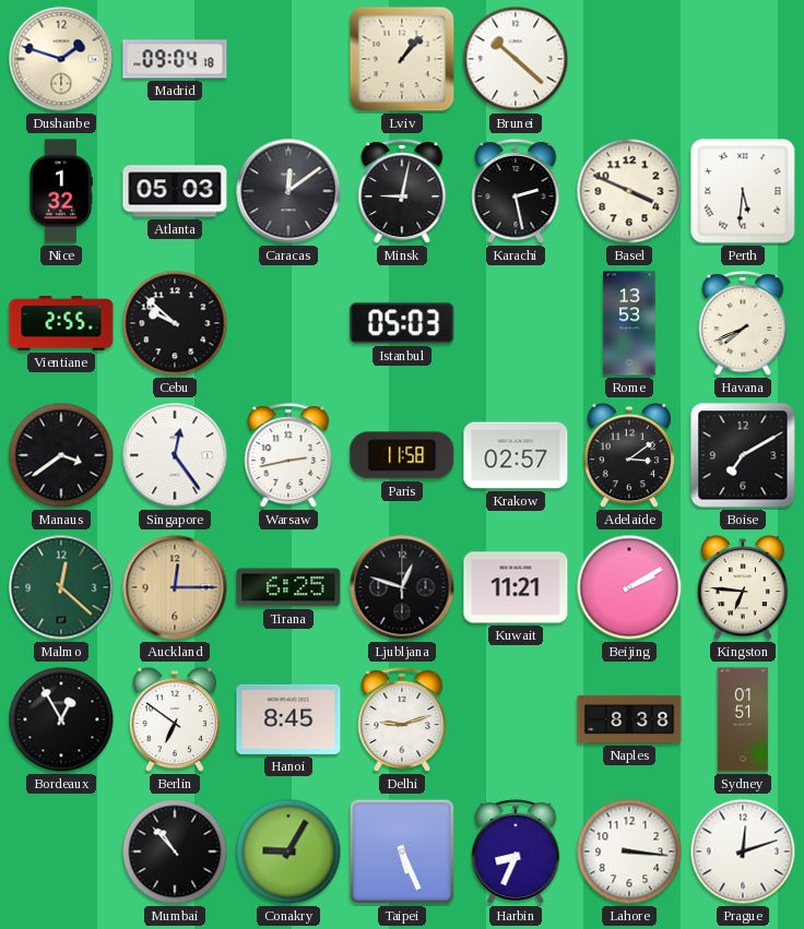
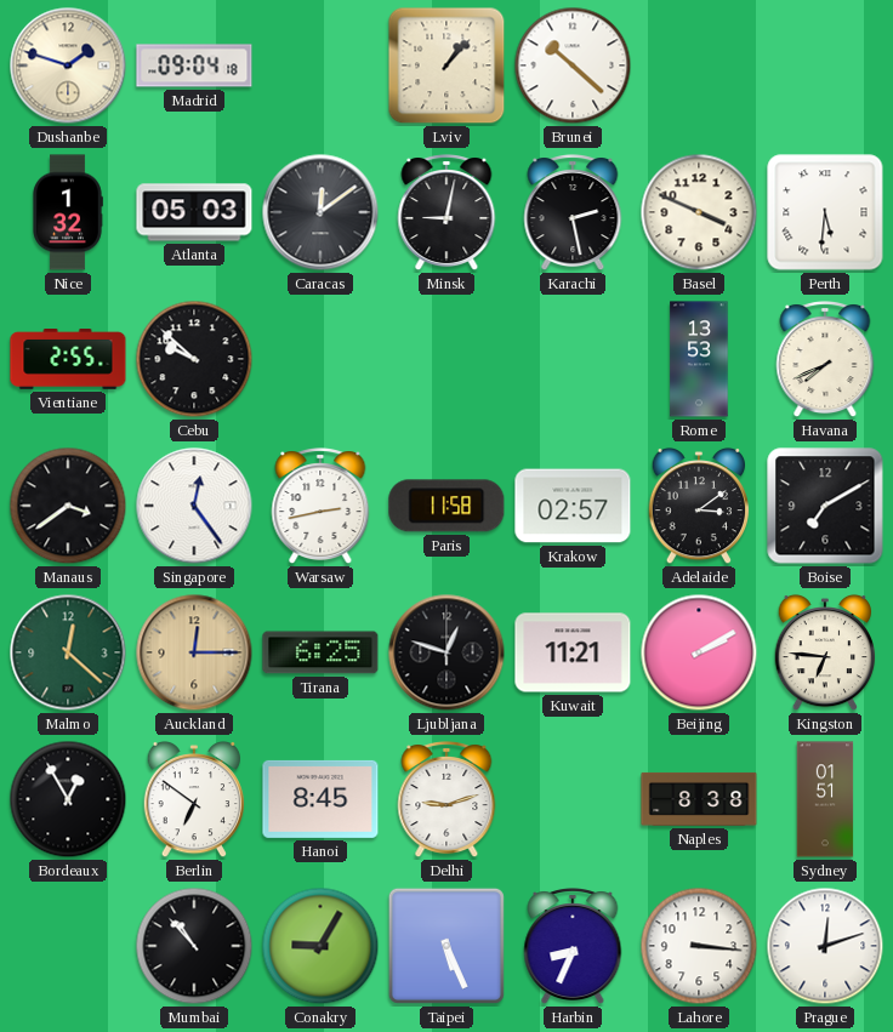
Istanbul: 05:03 -> none
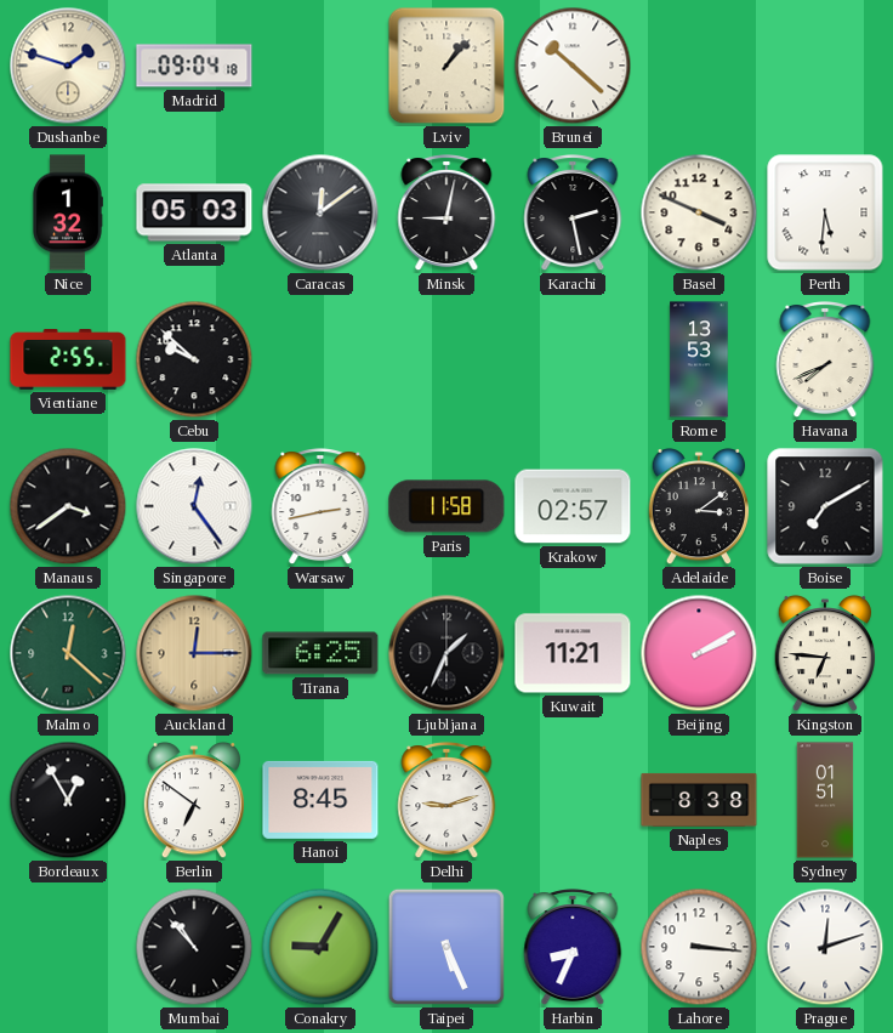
Ljubljana: 12:48 -> 1:34
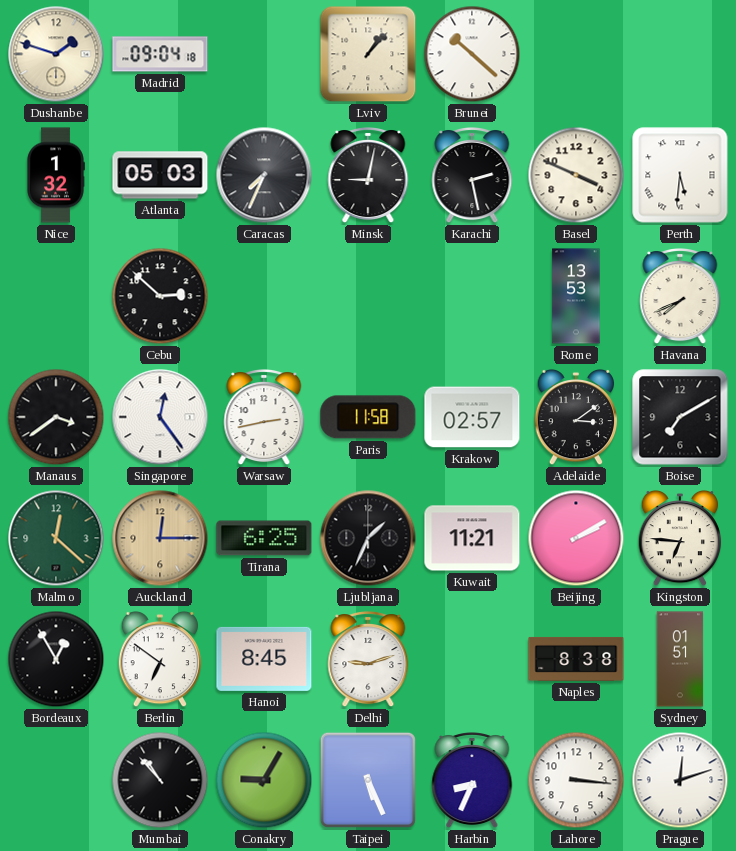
Caracas: 12:09 -> 7:34
Vientiane: 2:55 -> none
Cebu: 9:52 -> 2:52
